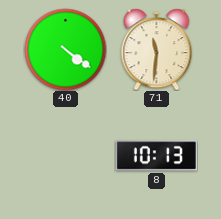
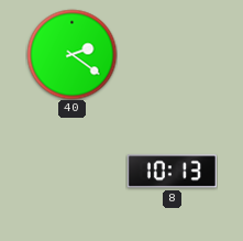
40: 4:21 -> 2:21
71: 11:31 -> none
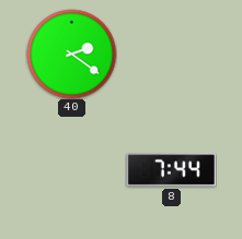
8: 10:13 -> 7:44
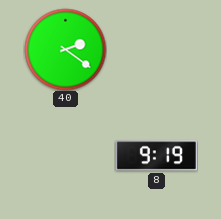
8: 7:44 -> 9:19
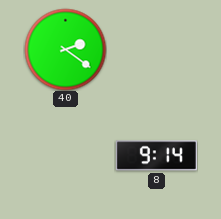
8: 9:19 -> 9:14
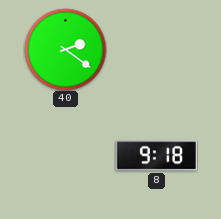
8: 9:14 -> 9:18
